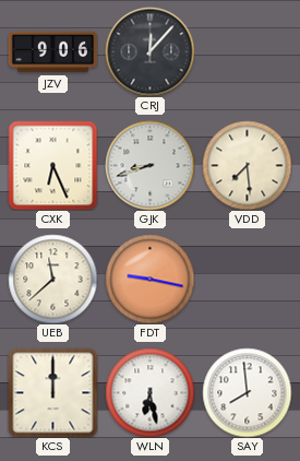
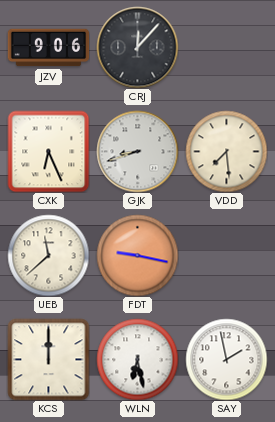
SAY: 7:59 -> 1:58
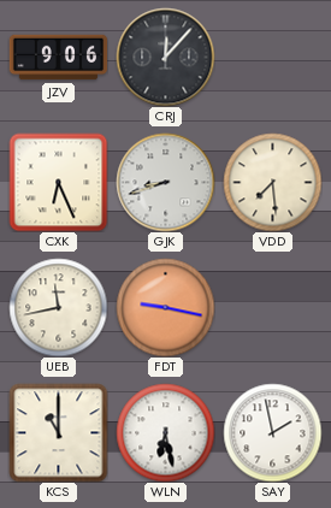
UEB: 11:38 -> 11:43
KCS: 12:00 -> 11:00
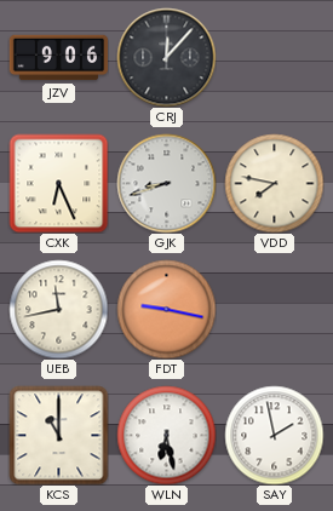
VDD: 7:29 -> 7:47
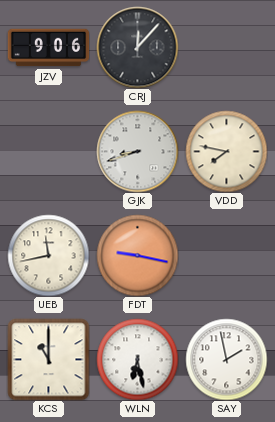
CXK: 6:26 -> none
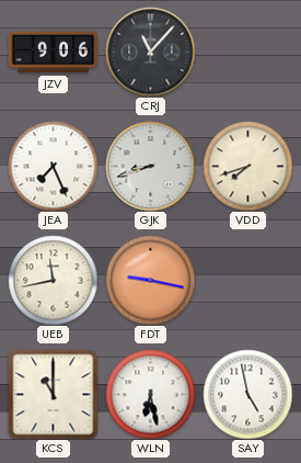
CRJ: 12:07 -> 11:07
JEA: none -> 7:26
VDD: 7:47 -> 7:42
SAY: 1:58 -> 4:58
